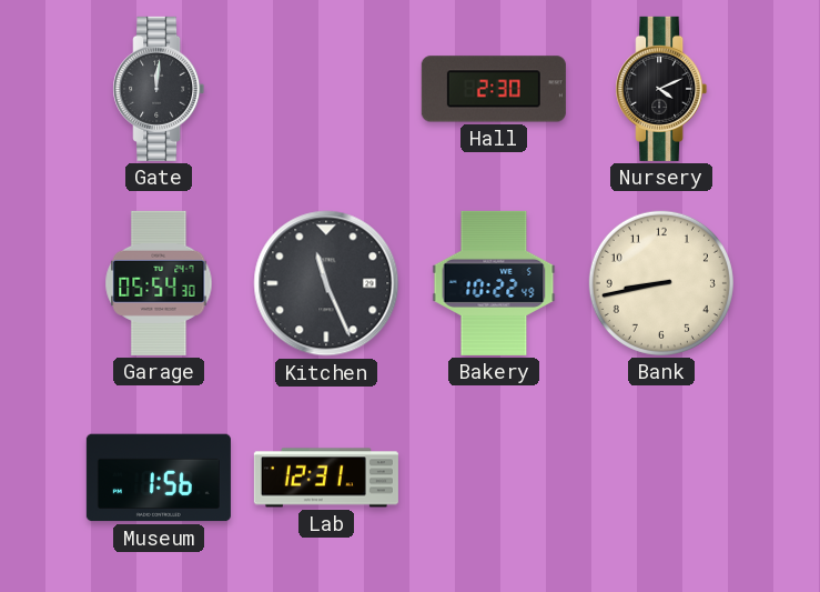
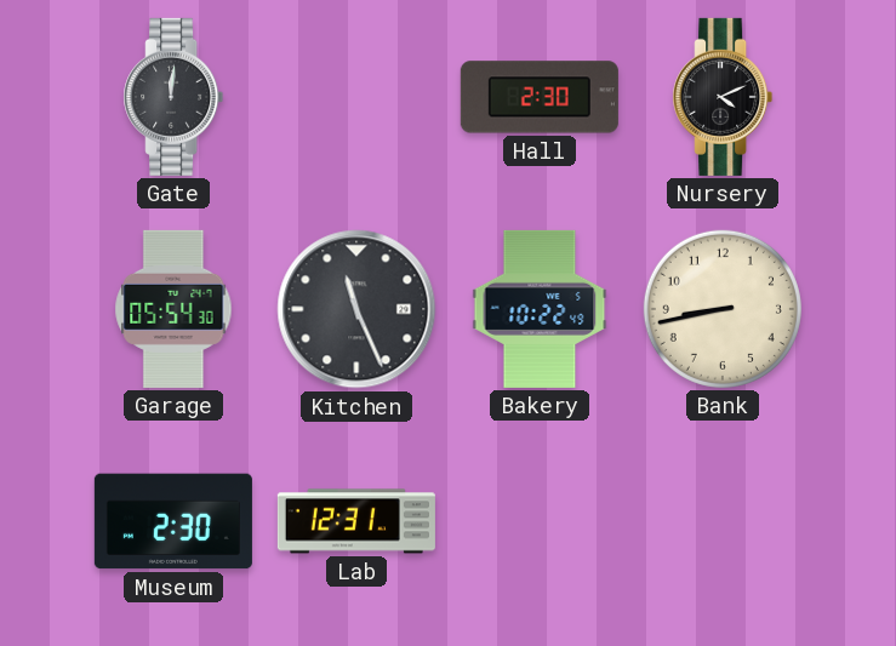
Museum: 1:56 -> 2:30
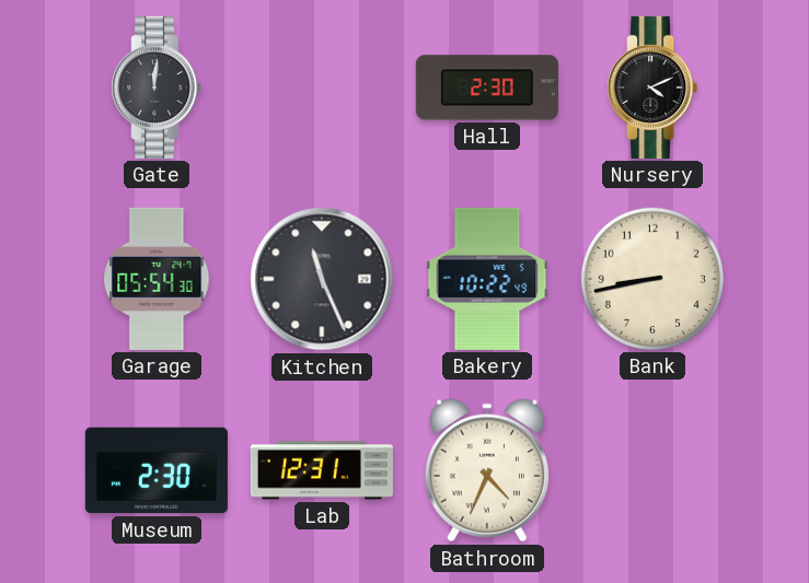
Bathroom: none -> 4:34
